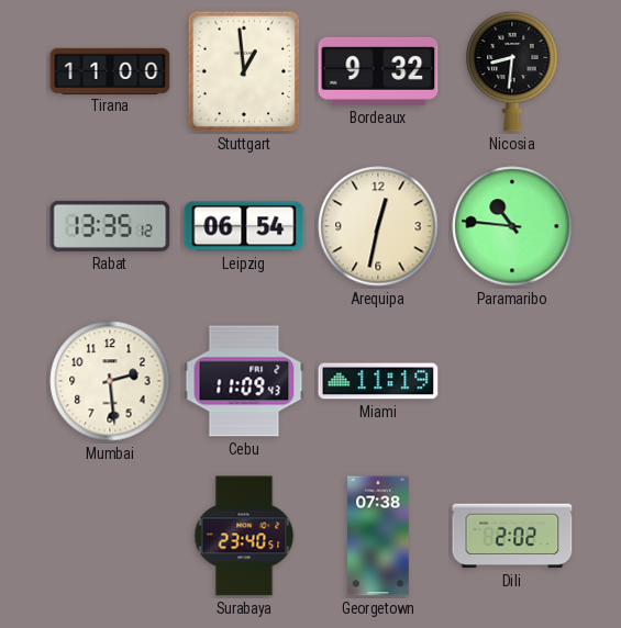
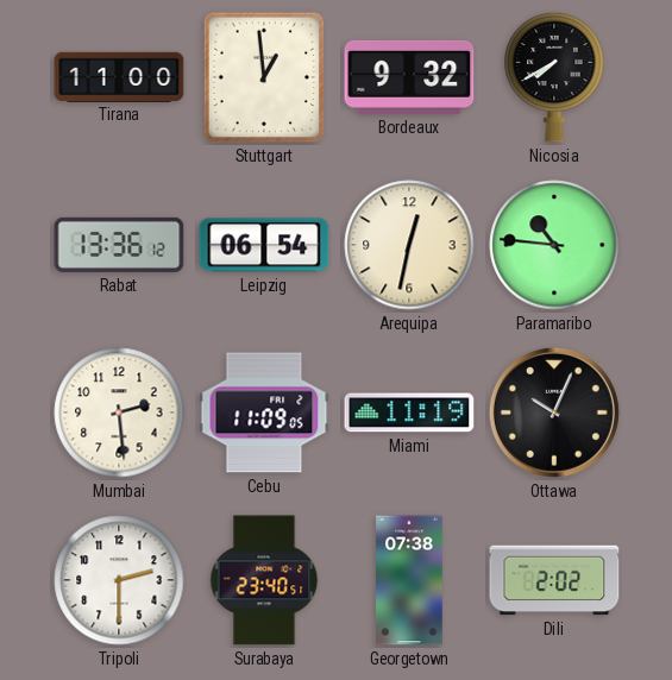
Nicosia: 8:31 -> 7:40
Rabat: 13:35 -> 13:36
Cebu: 11:09:43 -> 11:09:05
Ottawa: none -> 10:04
Tripoli: none -> 2:30
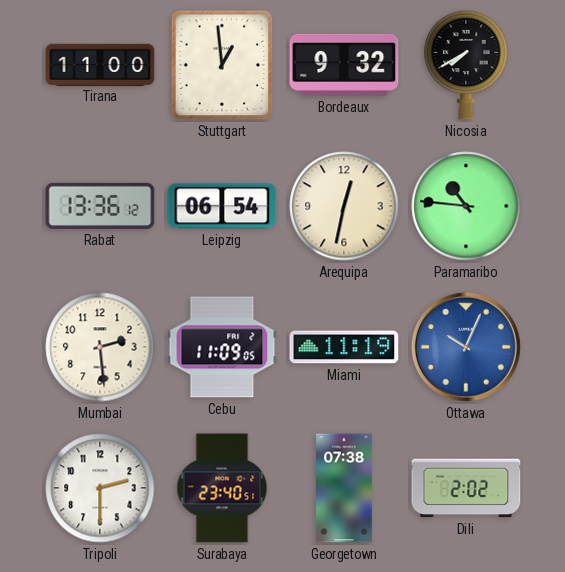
Ottawa dial: black -> blue
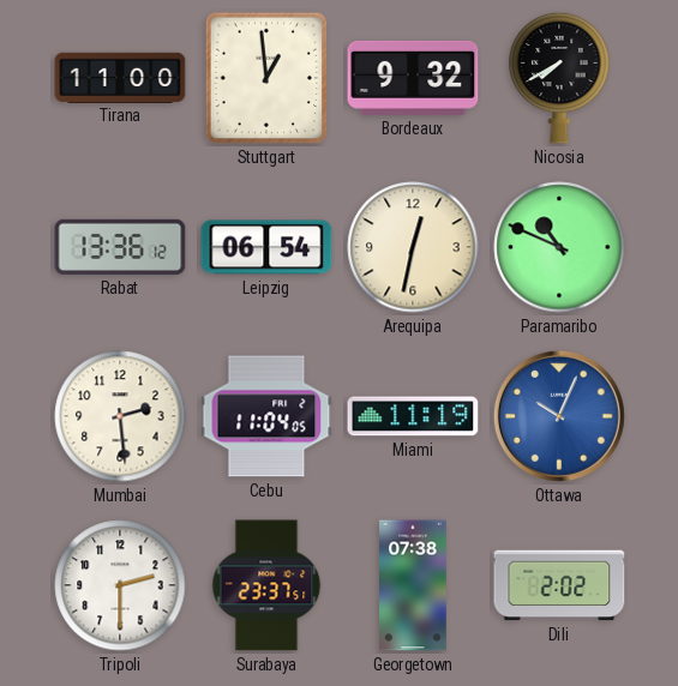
Paramaribo: 10:46 -> 10:49
Cebu: 11:09 -> 11:04
Surabaya: 23:40 -> 23:37
